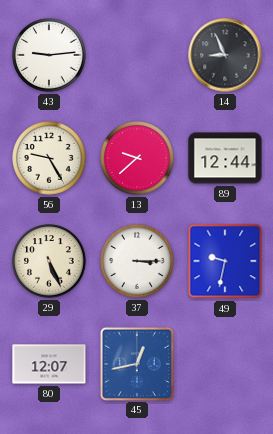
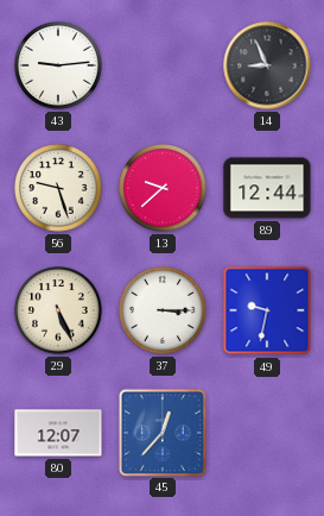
56: 9:25 -> 9:27
45: 12:43 -> 12:37
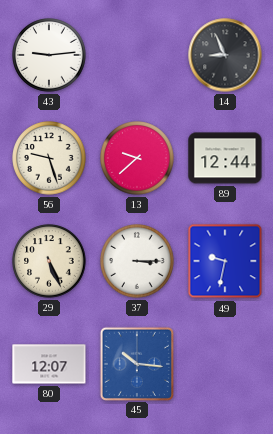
45: 12:37 -> 10:16
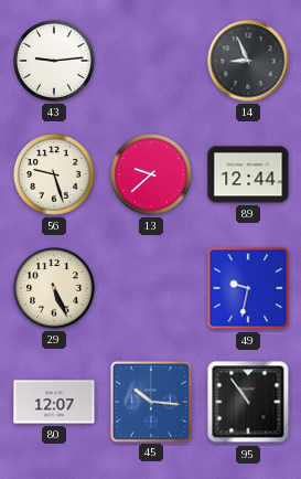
37: 3:15 -> none
95: none -> 10:54
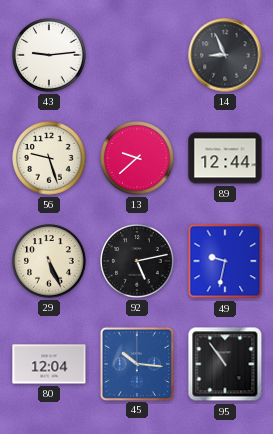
92: none -> 5:13
80: 12:07 -> 12:04
